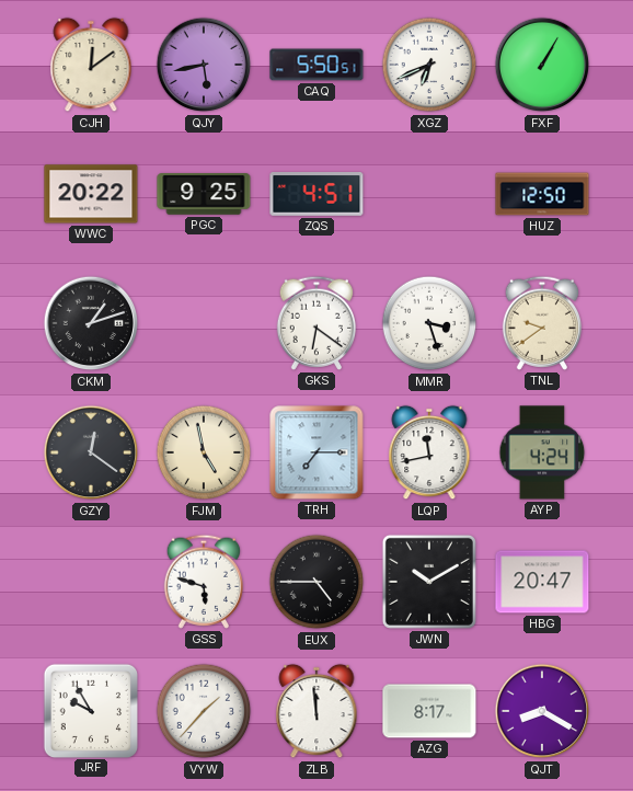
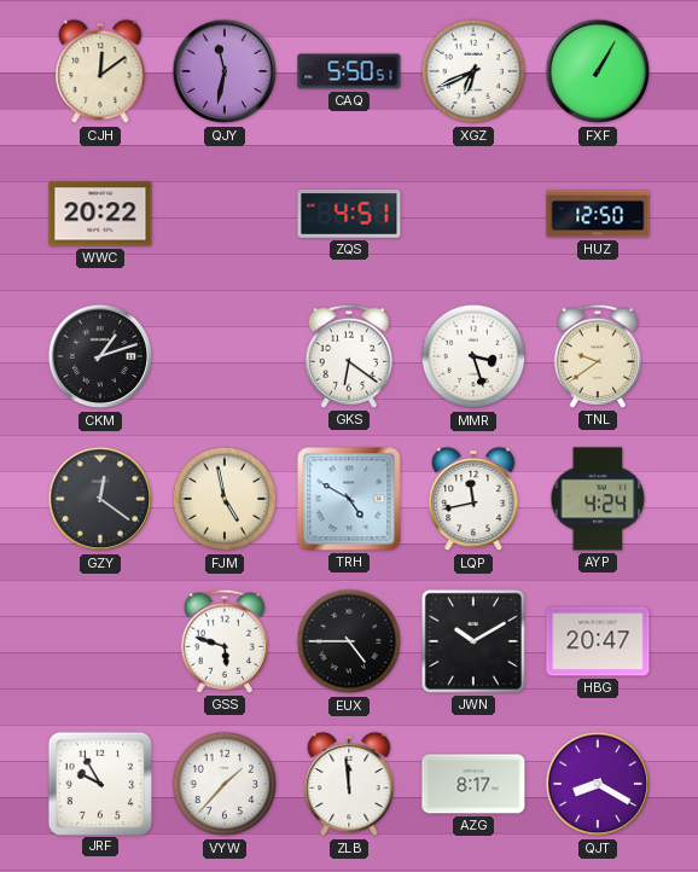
QJY: 5:43 -> 11:32
PGC: 9:25 -> none
TRH: 7:15 -> 4:50
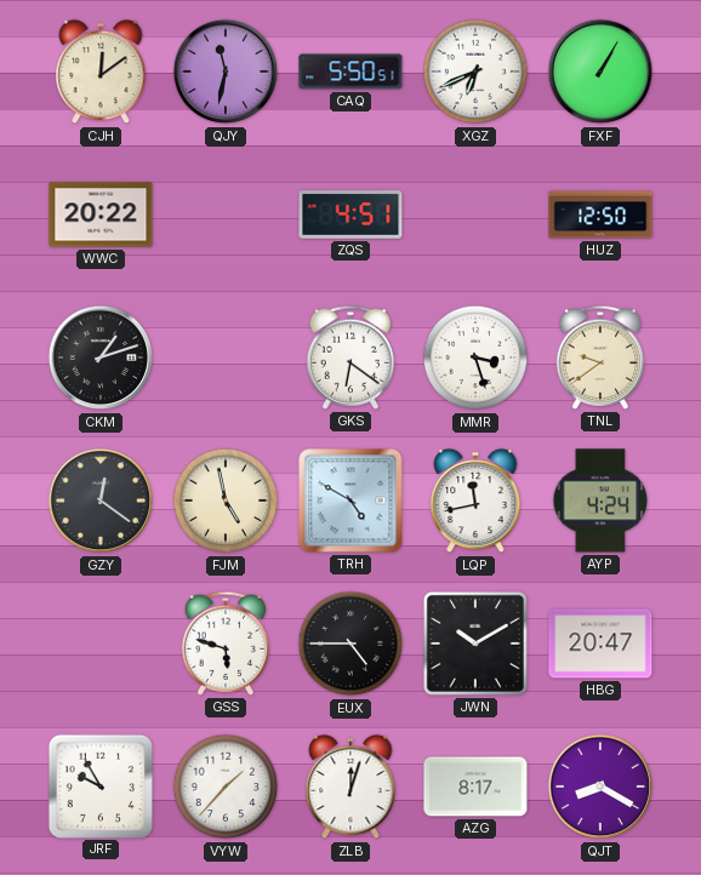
ZLB: 11:59 -> 12:03
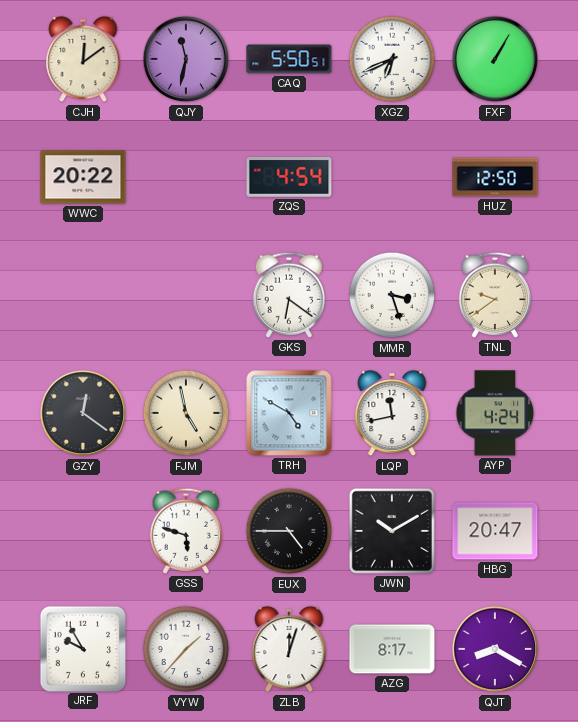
ZQS: 4:51 -> 4:54
CKM: 1:12 -> none
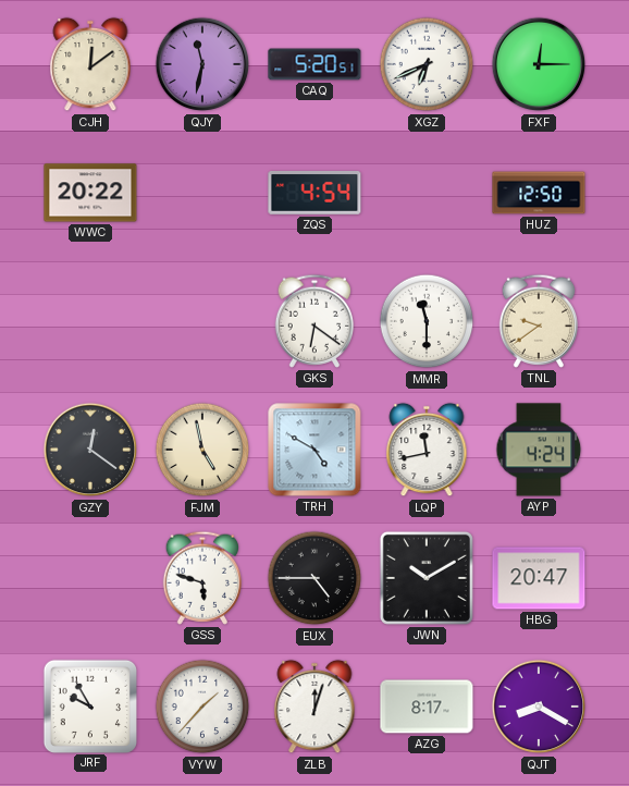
CAQ: 5:50 -> 5:20
FXF: 1:05 -> 12:15
MMR: 3:27 -> 11:30
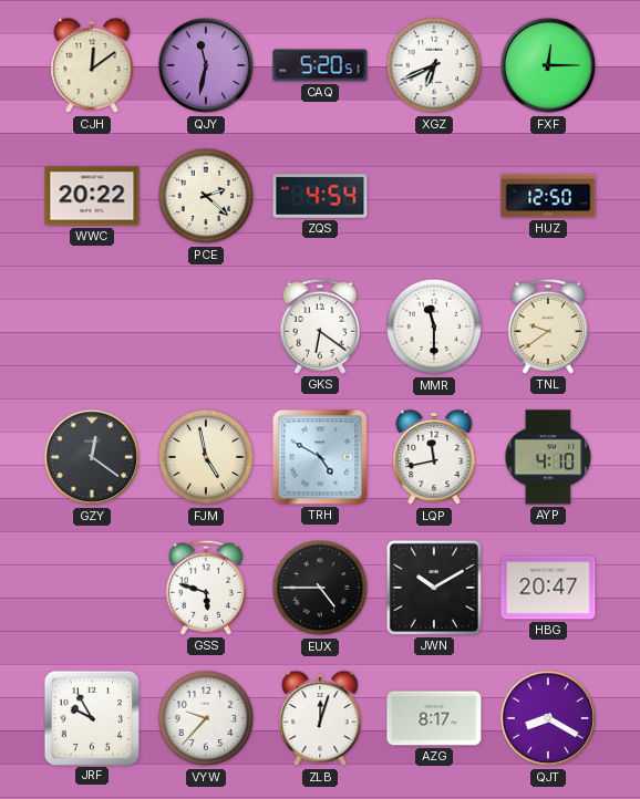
PCE: none -> 2:22
AYP: 4:24 -> 4:10
VYW: 1:37 -> 9:37
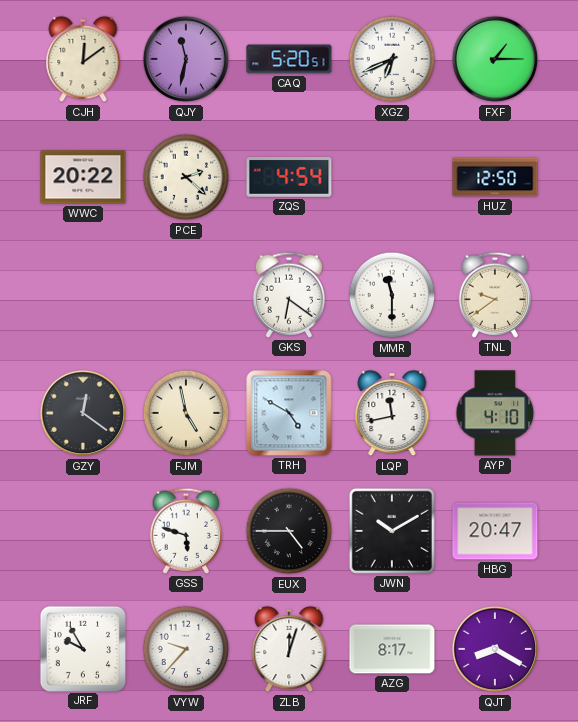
FXF: 12:15 -> 1:15
